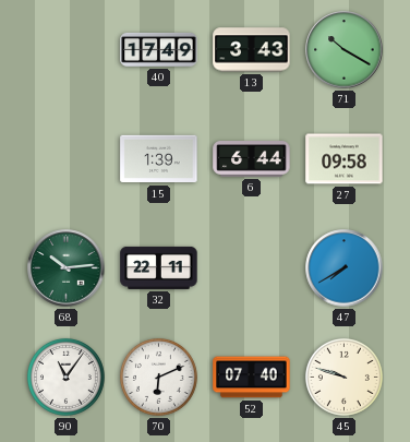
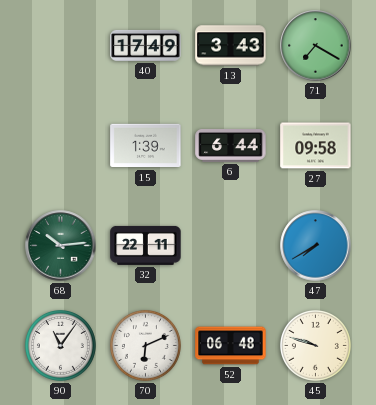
71: 10:20 -> 7:20
52: 07:40 -> 06:48
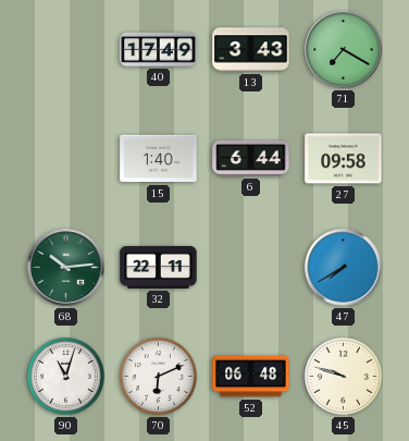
15: 1:39 -> 1:40
90: 11:06 -> 11:03
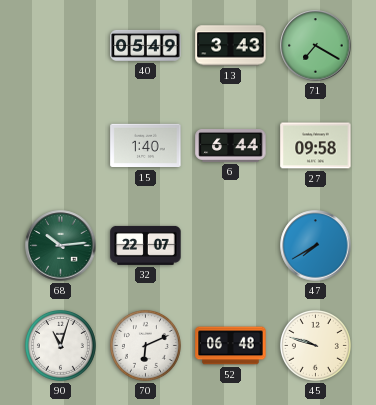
40: 17:49 -> 05:49
32: 22:11 -> 22:07
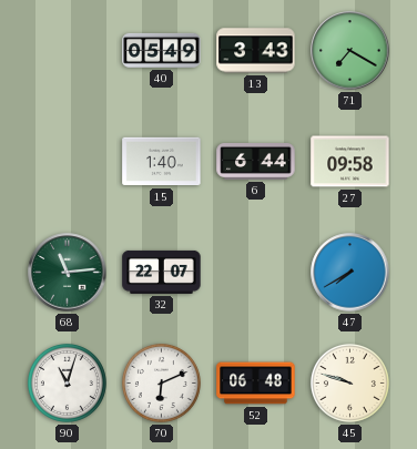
68: 10:14 -> 11:14
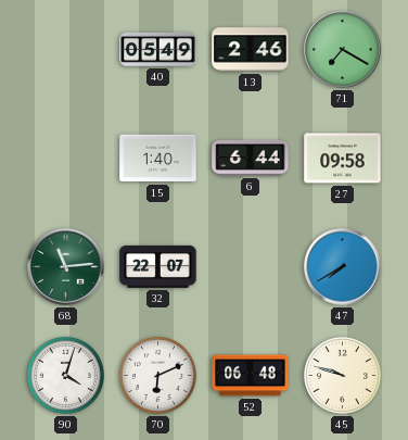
13: 3:43 -> 2:46
90: 11:03 -> 4:03
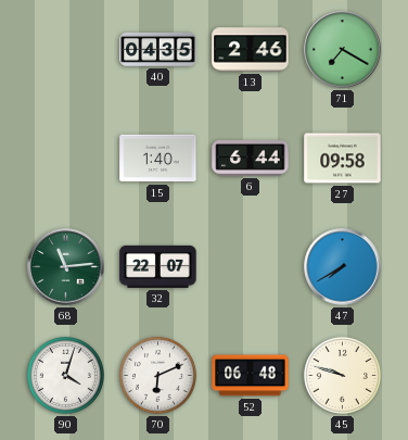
40: 05:49 -> 04:35
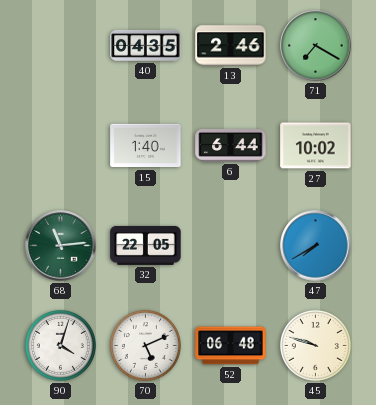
27: 09:58 -> 10:02
32: 22:07 -> 22:05
70: 6:11 -> 5:11
